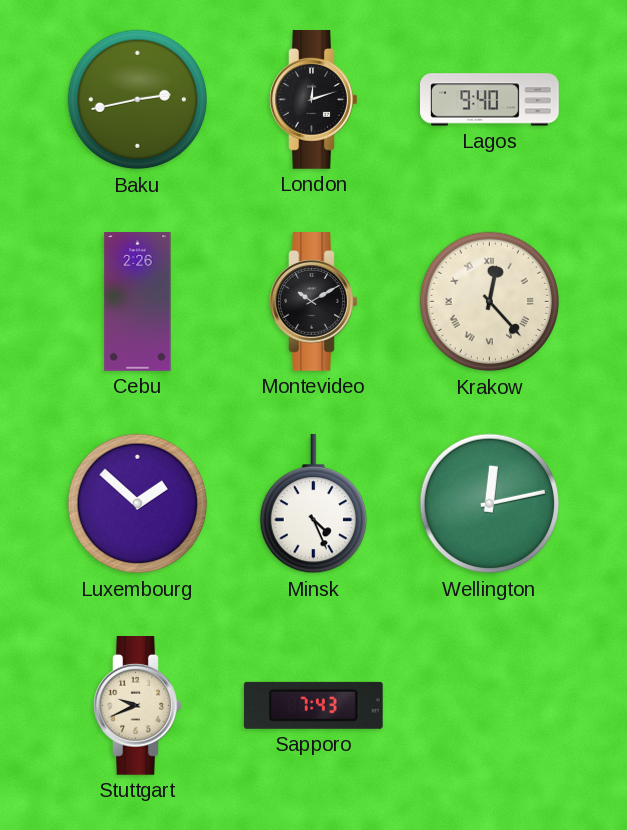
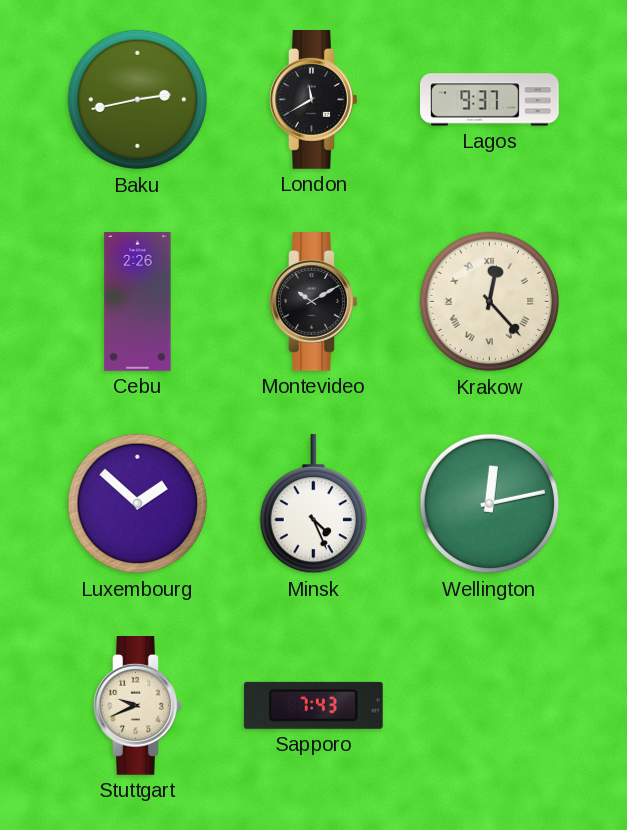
London: 12:12 -> 11:40
Lagos: 9:40 -> 9:37
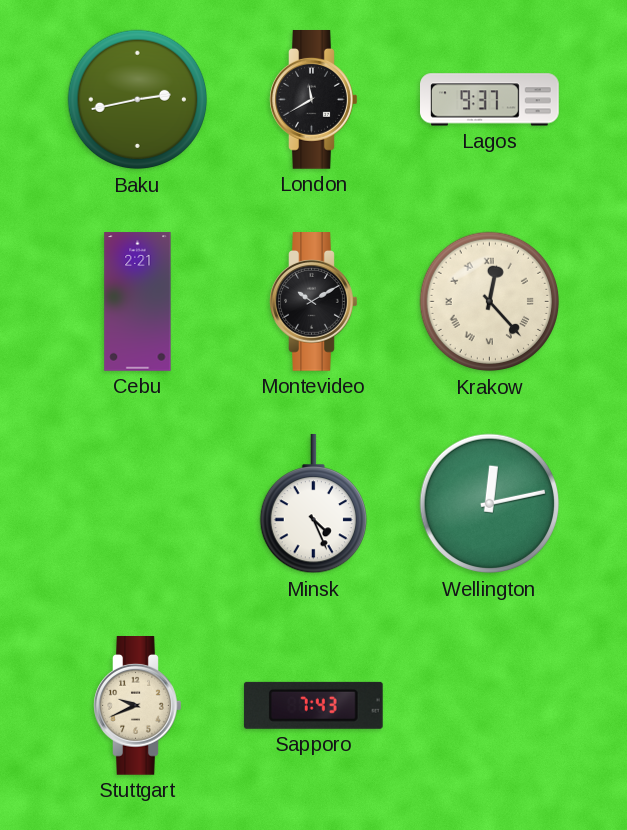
Cebu: 2:26 -> 2:21
Luxembourg: 1:52 -> none
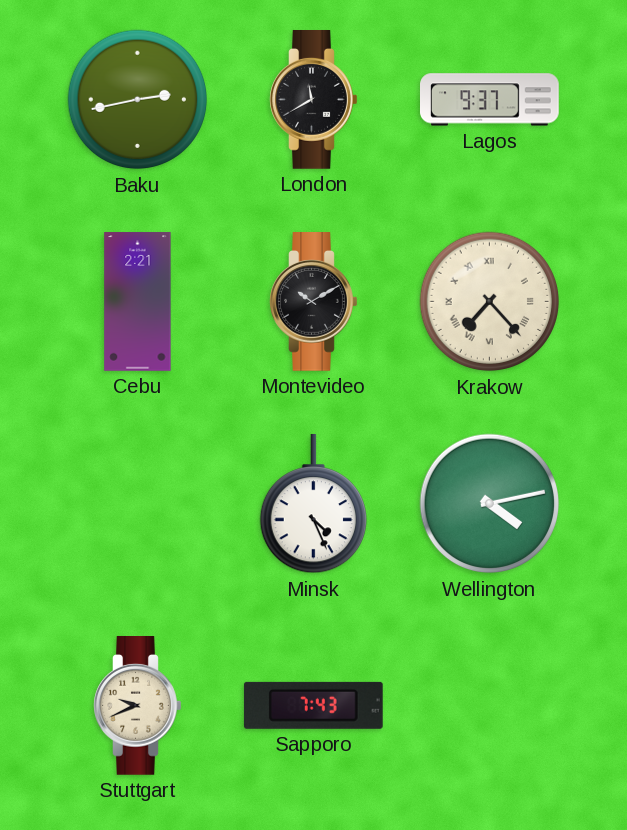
Krakow: 12:23 -> 7:23
Wellington: 12:13 -> 4:13
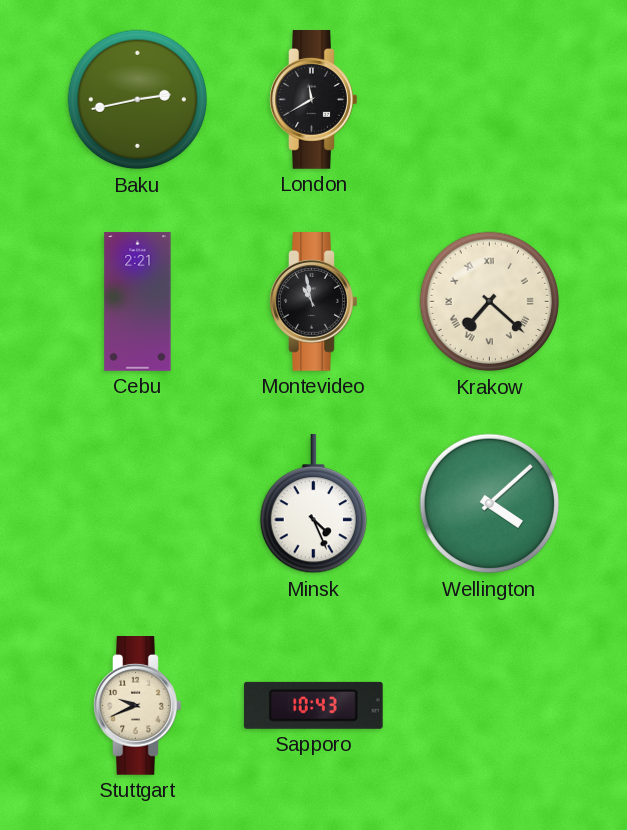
Lagos: 9:37 -> none
Montevideo: 10:10 -> 10:58
Krakow: 7:23 -> 7:22
Wellington: 4:13 -> 4:08
Sapporo: 7:43 -> 10:43
